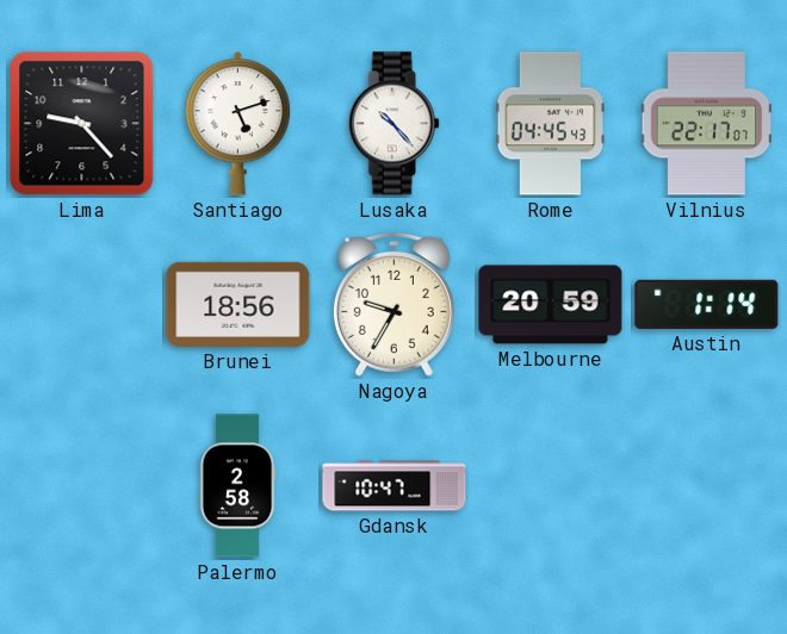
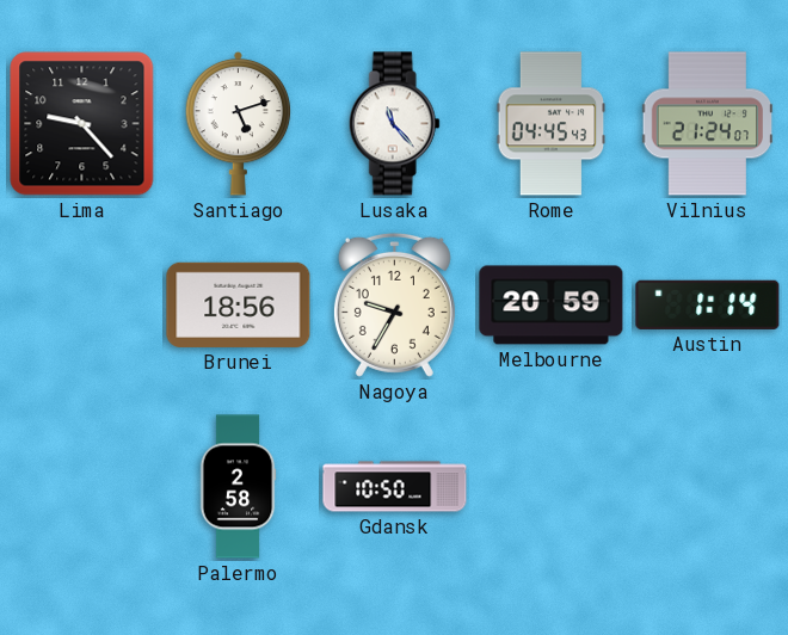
Lusaka: 10:23 -> 11:23
Vilnius: 22:17 -> 21:24
Gdansk: 10:47 -> 10:50
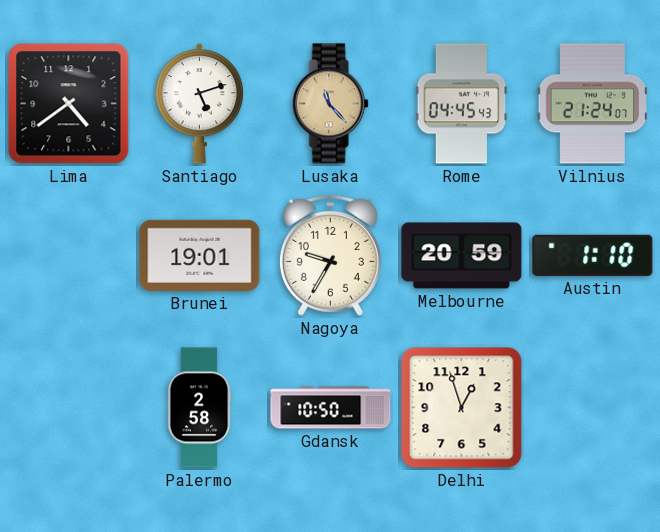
Lima: 9:23 -> 4:39
Lusaka dial: white -> champagne
Brunei: 18:56 -> 19:01
Austin: 1:14 -> 1:10
Delhi: none -> 12:57
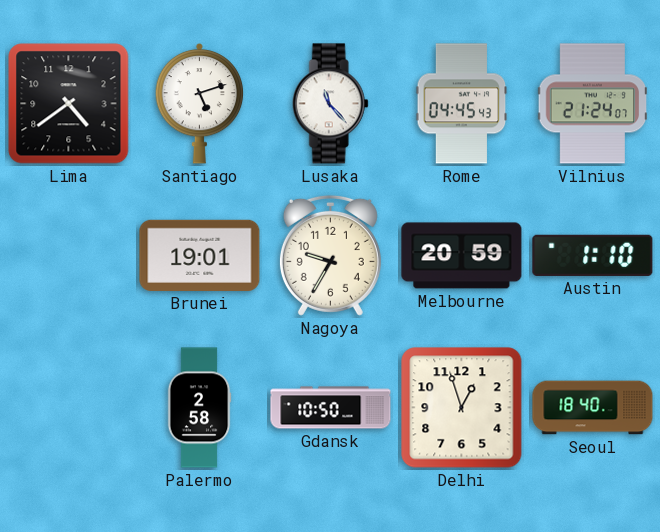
Lusaka dial: champagne -> white
Seoul: none -> 18:40
